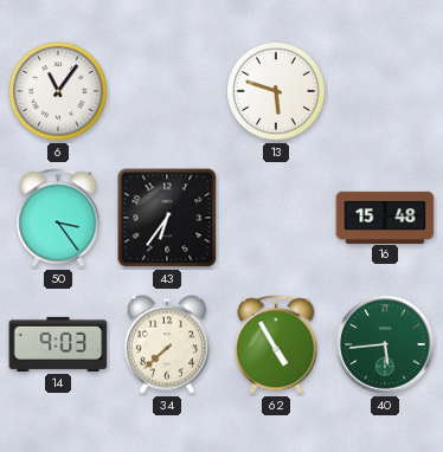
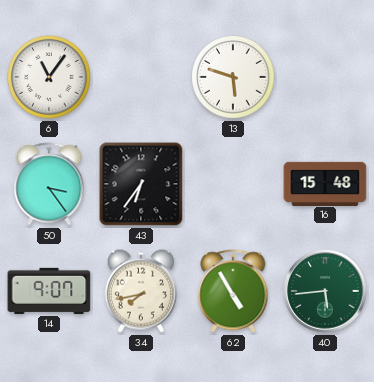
14: 9:03 -> 9:07
34: 7:38 -> 7:43
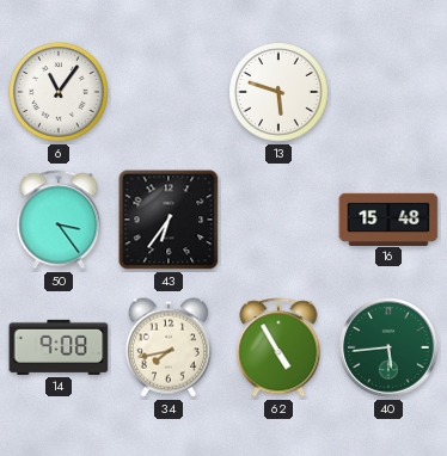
14: 9:07 -> 9:08
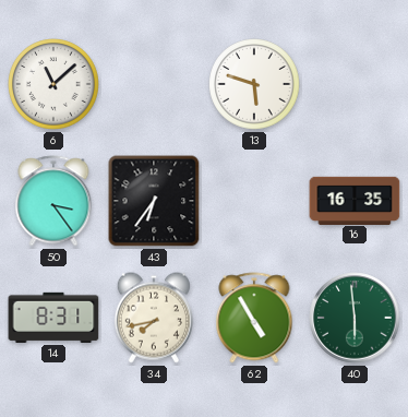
6: 11:06 -> 11:08
16: 15:48 -> 16:35
14: 9:08 -> 8:31
40: 5:44 -> 5:59
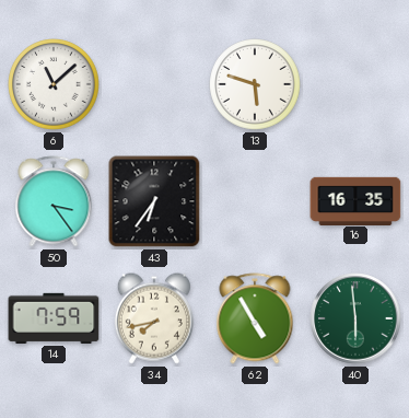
14: 8:31 -> 7:59
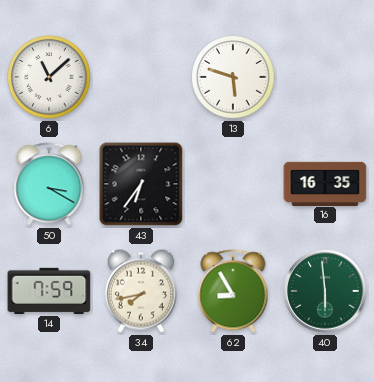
50: 3:24 -> 3:20
62: 4:55 -> 8:55
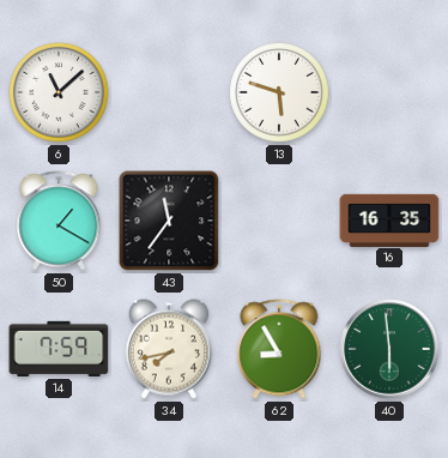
50: 3:20 -> 1:20
43: 6:36 -> 11:36
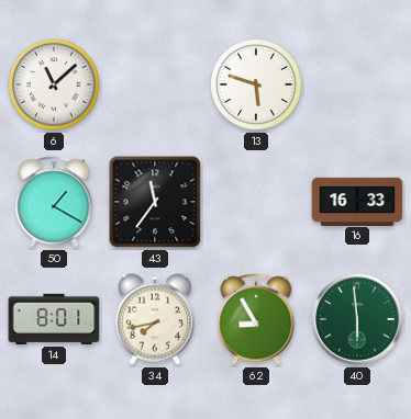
16: 16:35 -> 16:33
14: 7:59 -> 8:01
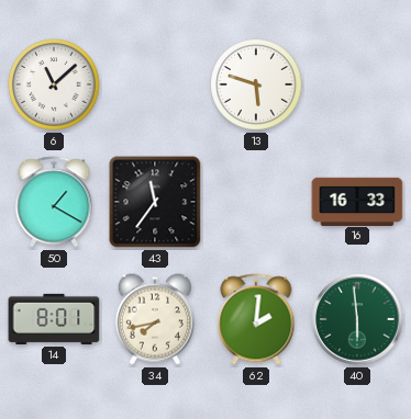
62: 8:55 -> 2:01
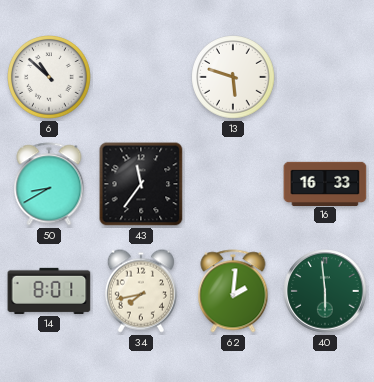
6: 11:08 -> 10:52
50: 1:20 -> 8:40
